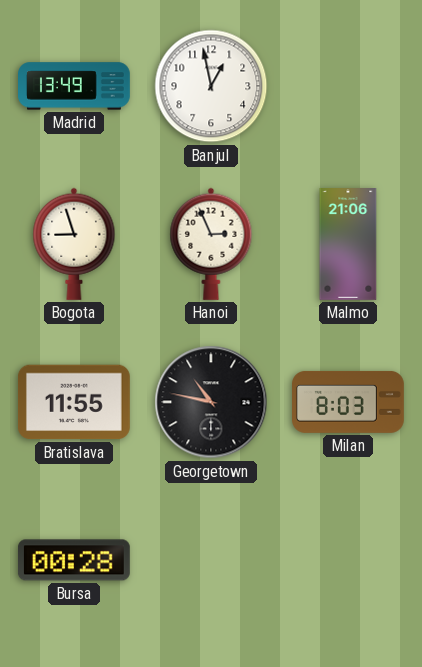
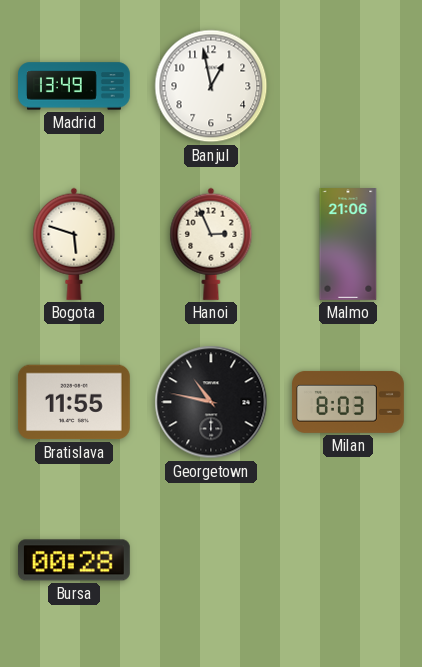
Bogota: 8:57 -> 5:48
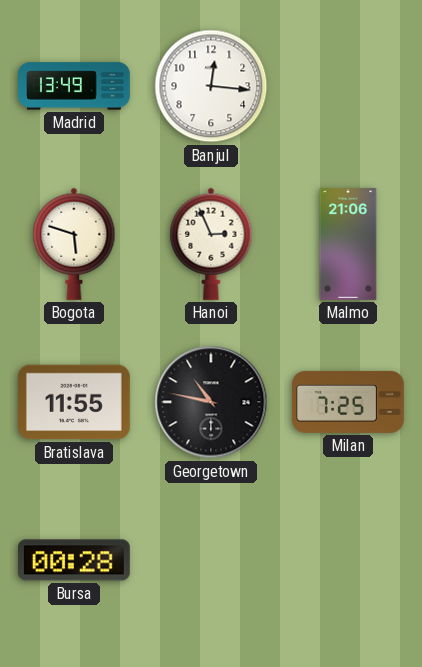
Banjul: 12:58 -> 12:16
Milan: 8:03 -> 7:25
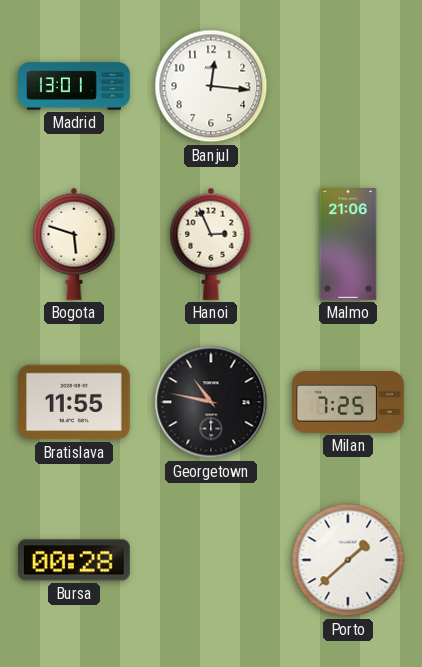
Madrid: 13:49 -> 13:01
Porto: none -> 1:38
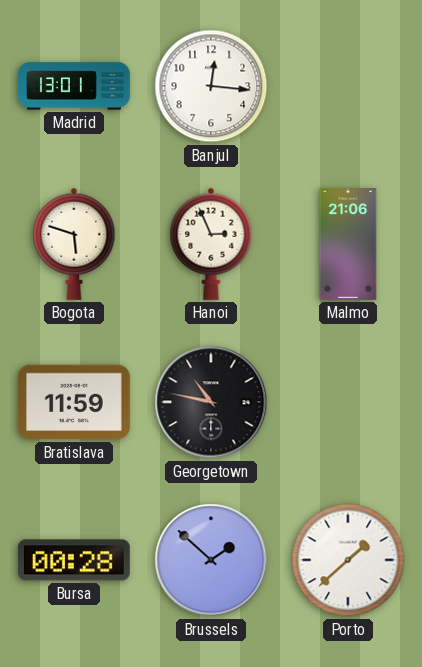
Bratislava: 11:55 -> 11:59
Milan: 7:25 -> none
Brussels: none -> 1:52
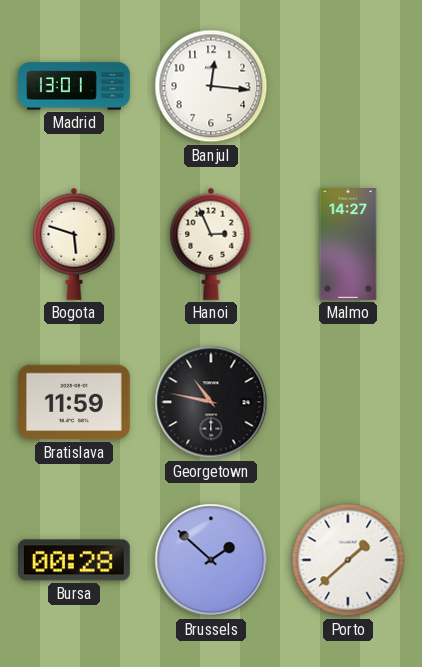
Malmo: 21:06 -> 14:27
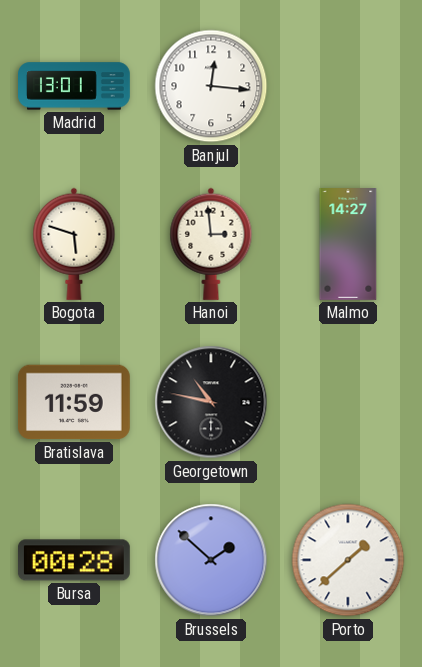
Hanoi: 2:56 -> 2:59
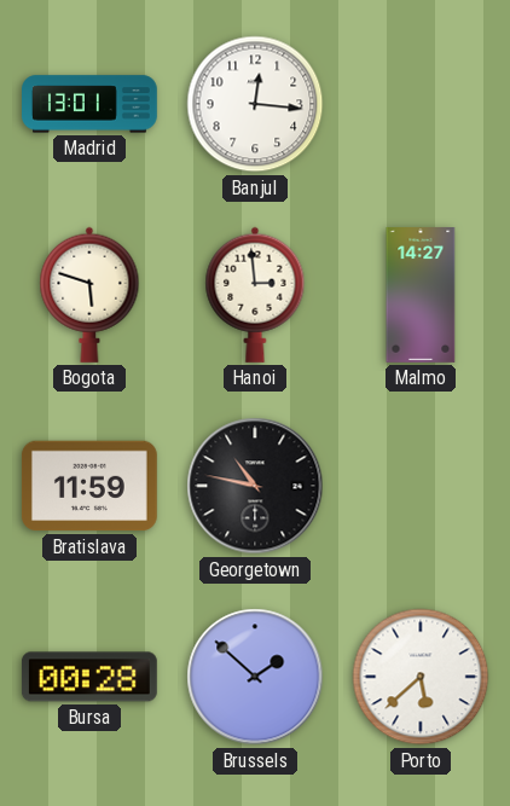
Porto: 1:38 -> 5:38
